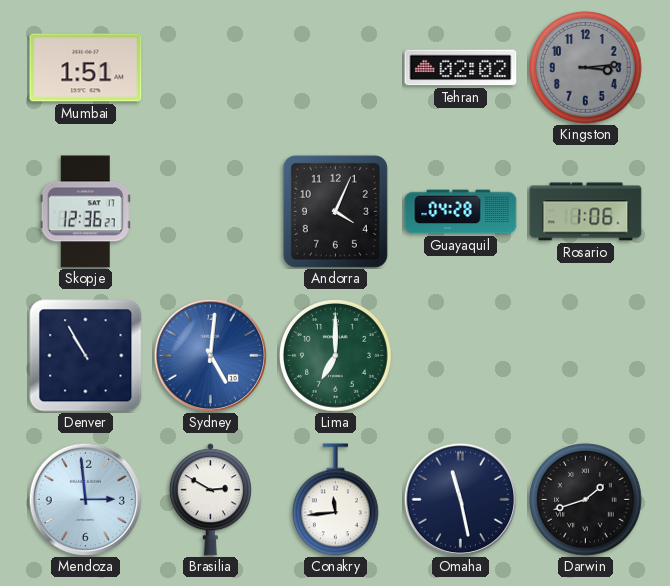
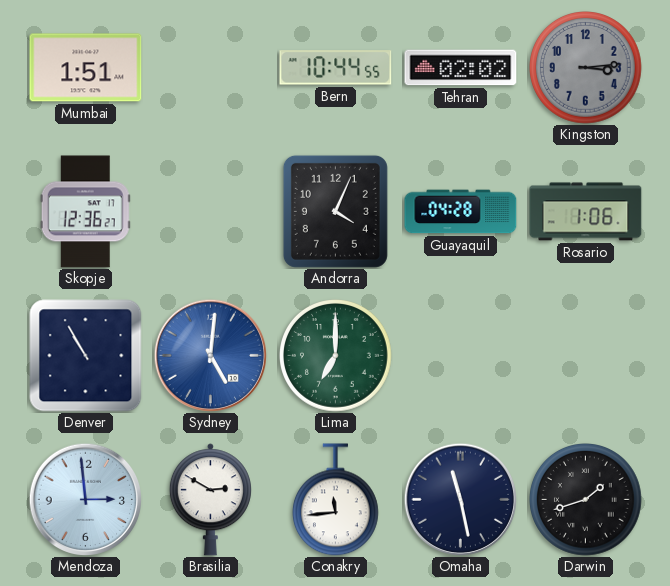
Bern: none -> 10:44
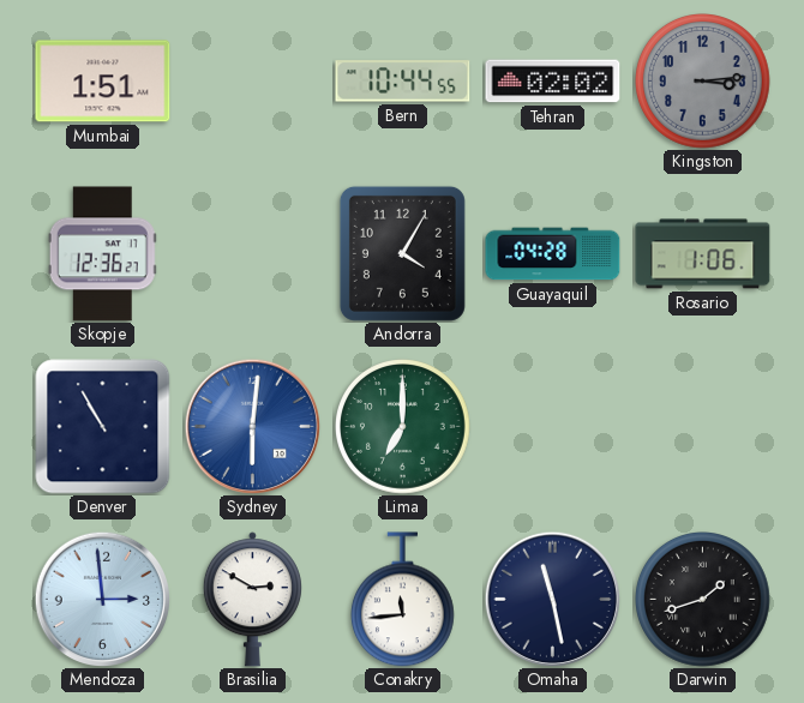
Andorra: 4:04 -> 4:05
Sydney: 5:01 -> 6:01
